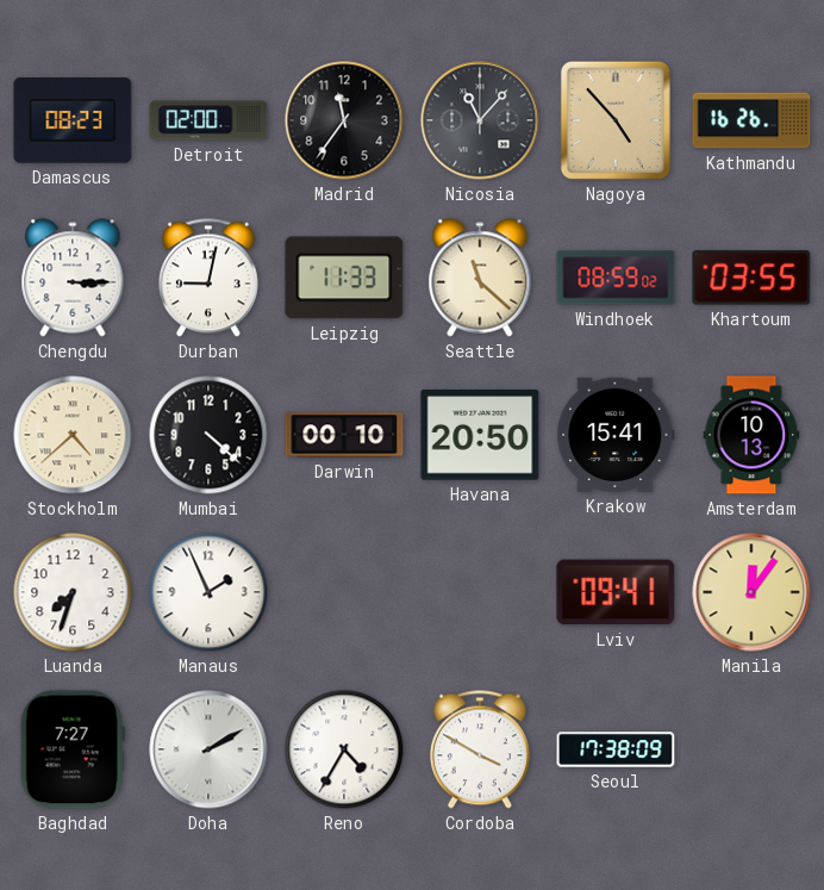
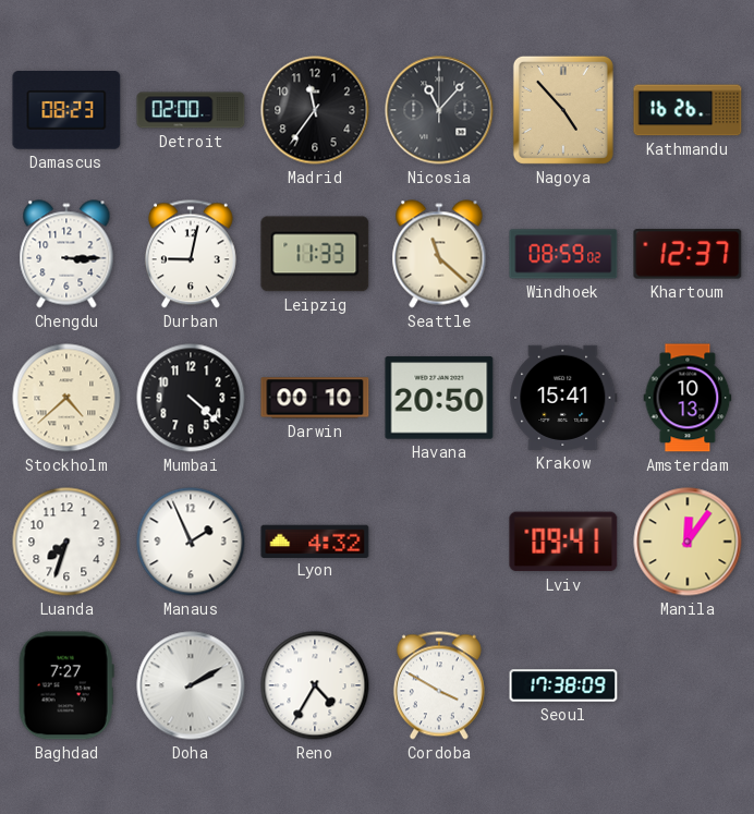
Khartoum: 03:55 -> 12:37
Lyon: none -> 4:32
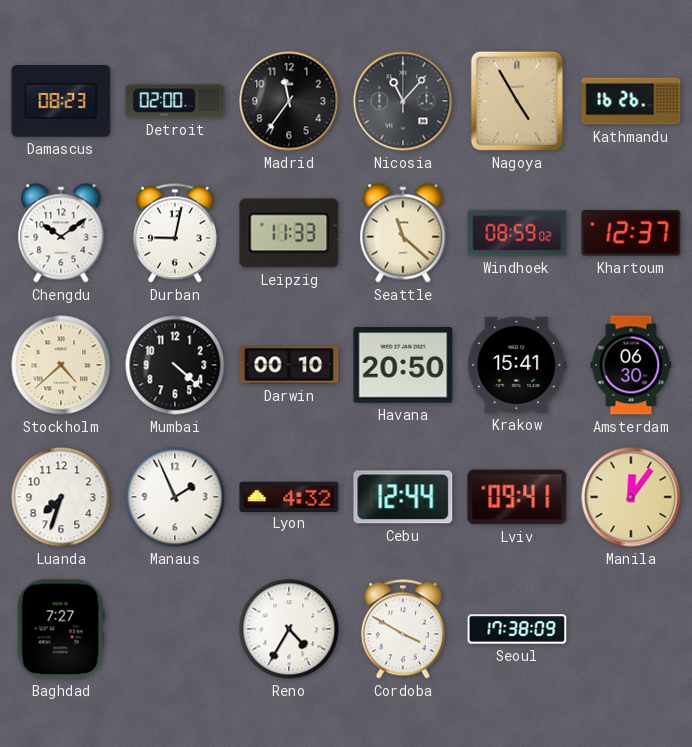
Nagoya: 4:53 -> 4:55
Chengdu: 3:15 -> 10:09
Amsterdam: 10:13 -> 06:30
Cebu: none -> 12:44
Doha: 2:10 -> none
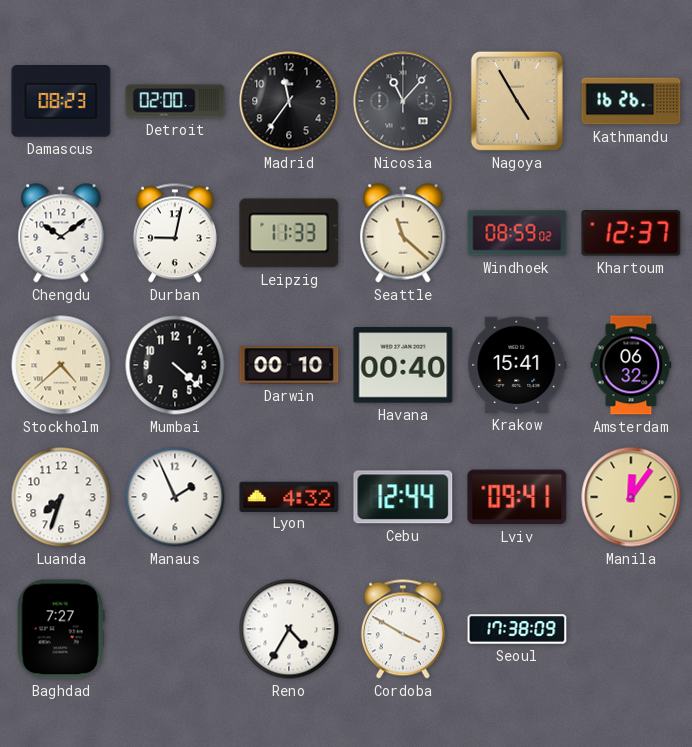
Havana: 20:50 -> 00:40
Amsterdam: 06:30 -> 06:32
